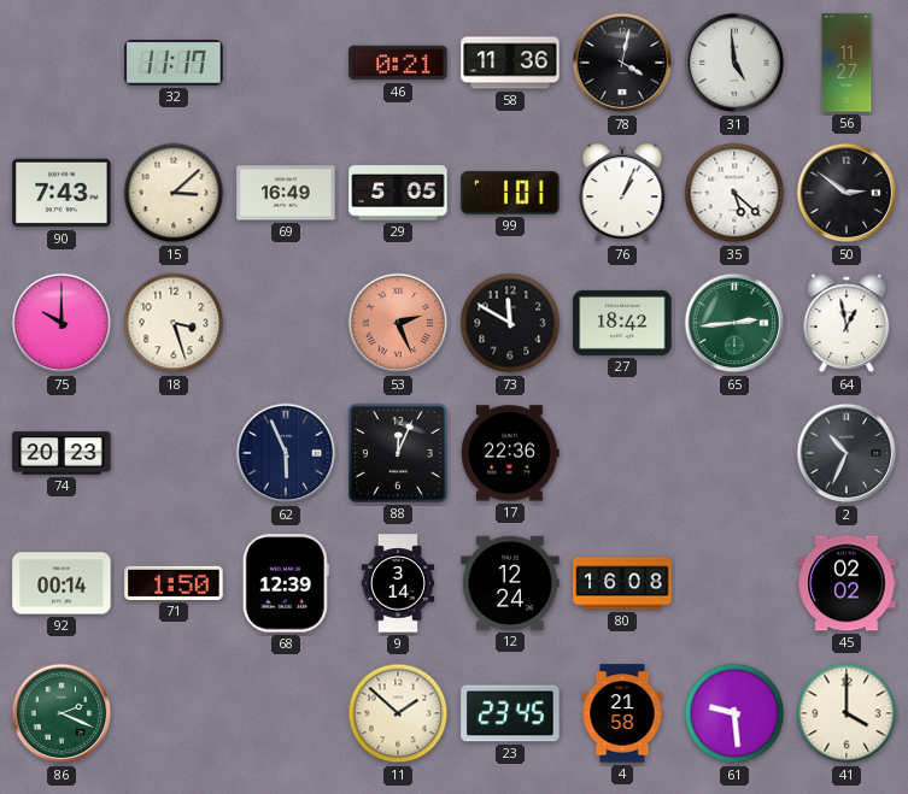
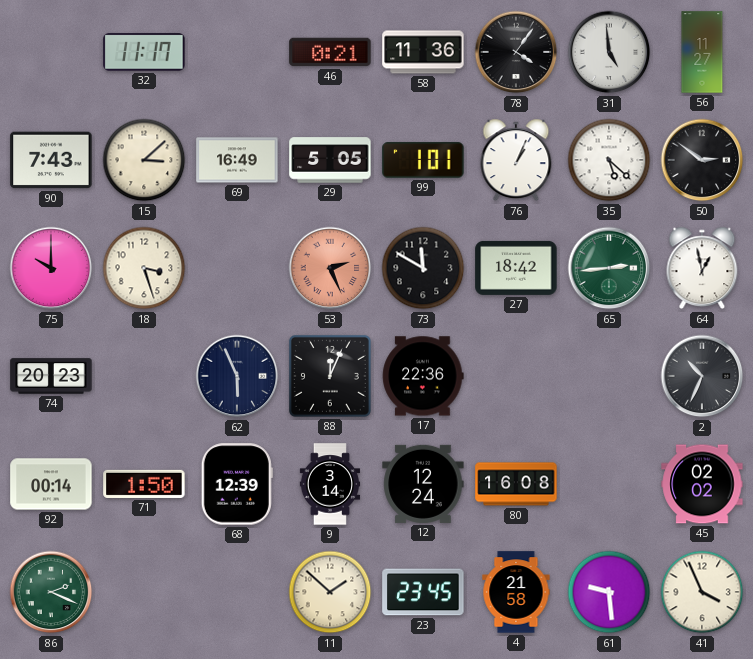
78: 4:02 -> 4:06
41: 4:00 -> 3:56
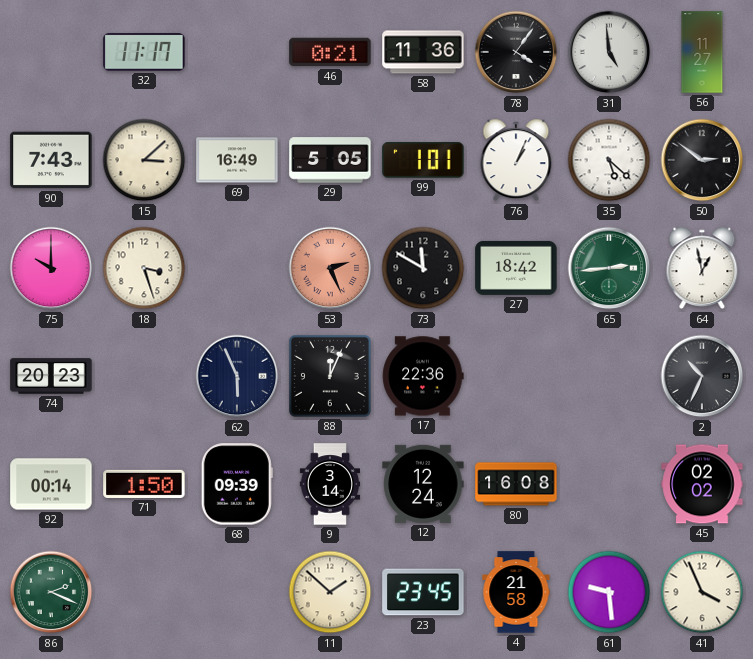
68: 12:39 -> 09:39
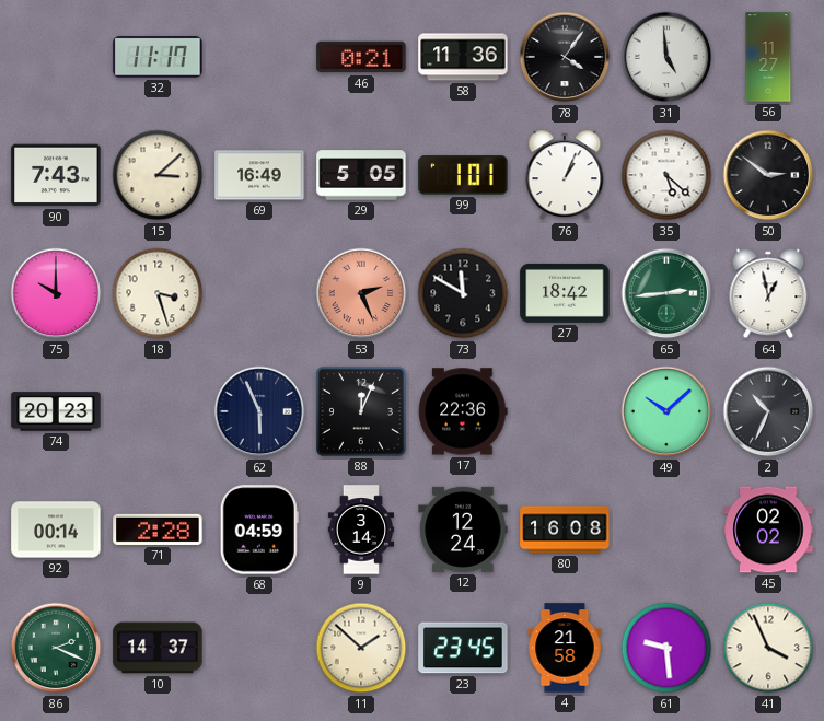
49: none -> 10:08
71: 1:50 -> 2:28
68: 09:39 -> 04:59
10: none -> 14:37
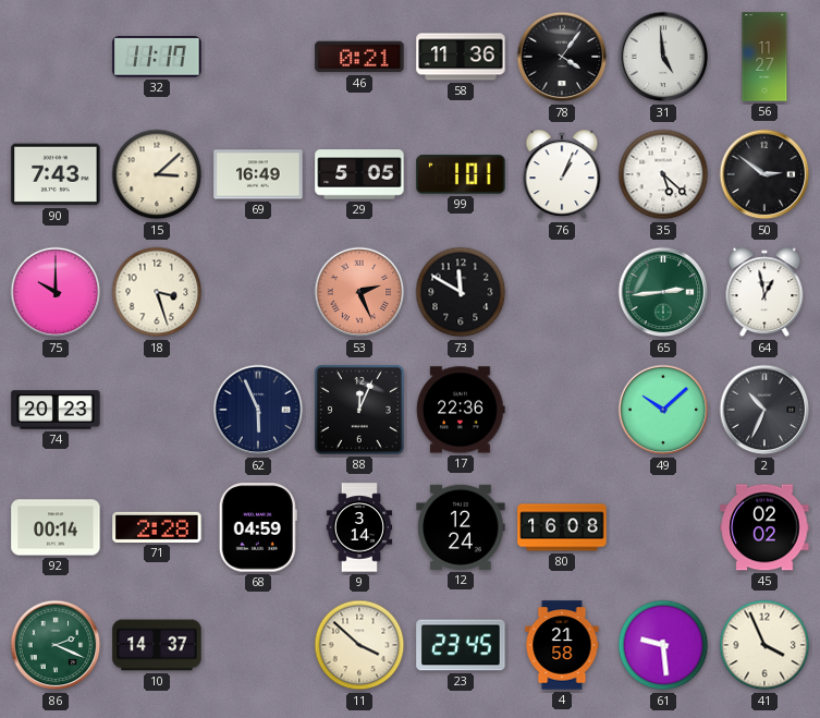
27: 18:42 -> none
11: 1:52 -> 3:52
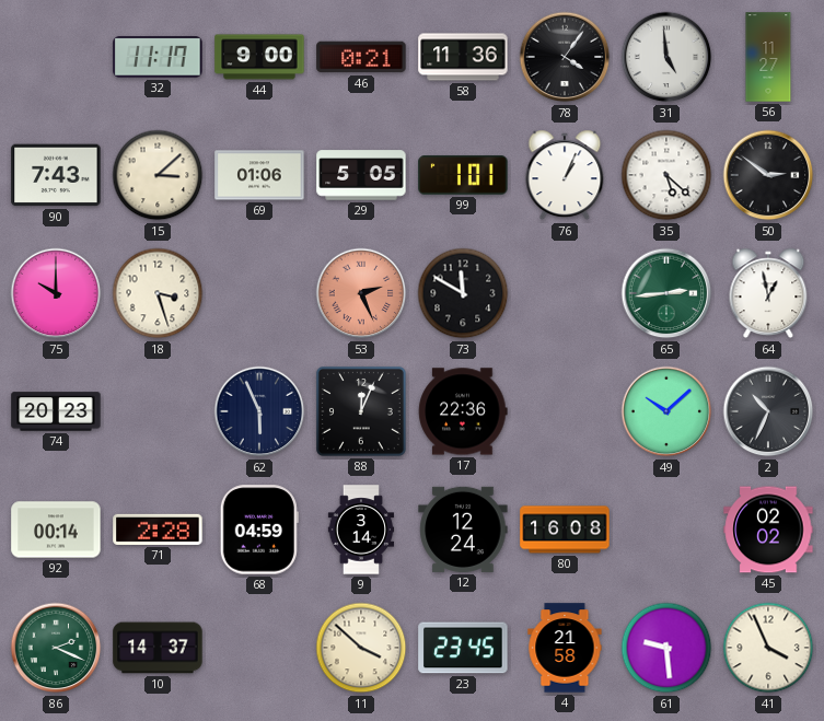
44: none -> 9:00
69: 16:49 -> 01:06
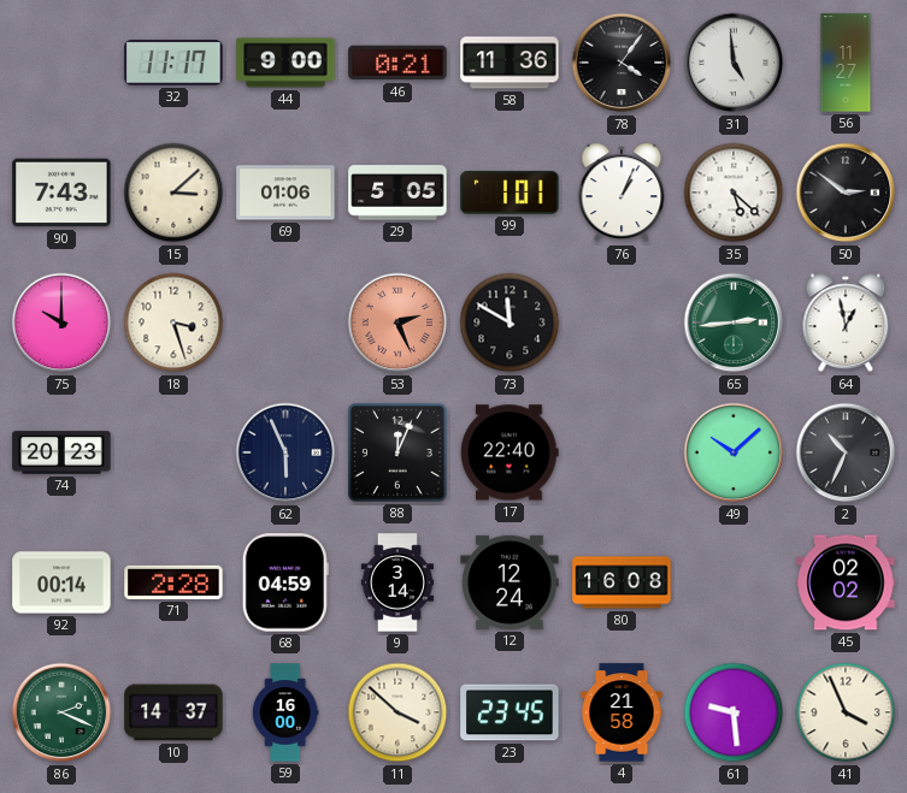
17: 22:36 -> 22:40
59: none -> 16:00
